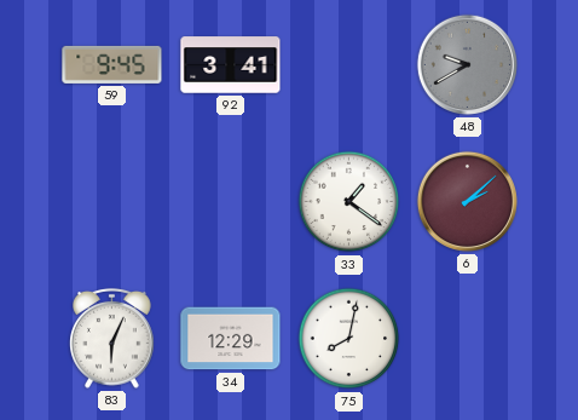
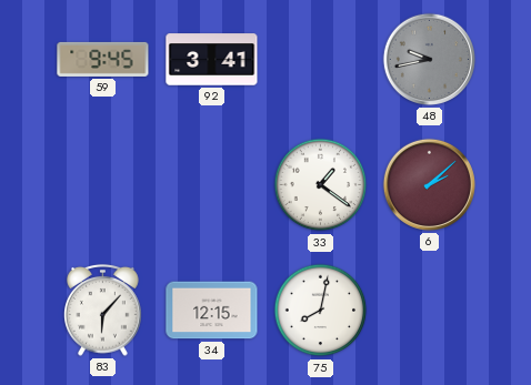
48: 9:40 -> 9:43
83: 6:04 -> 6:07
34: 12:29 -> 12:15
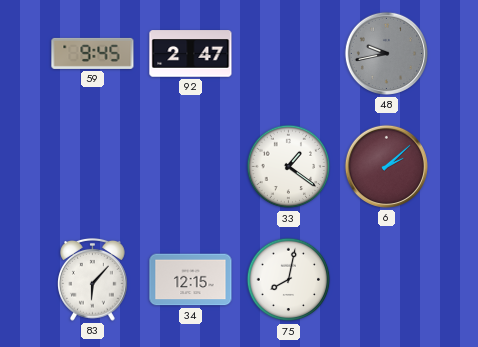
92: 3:41 -> 2:47
